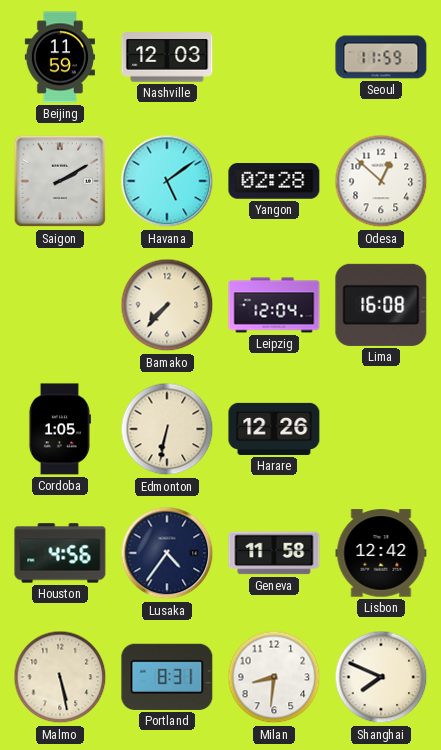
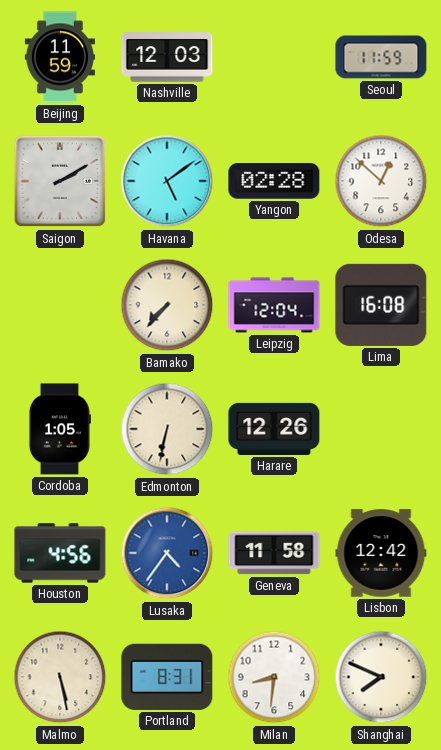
Lusaka dial: navy -> blue
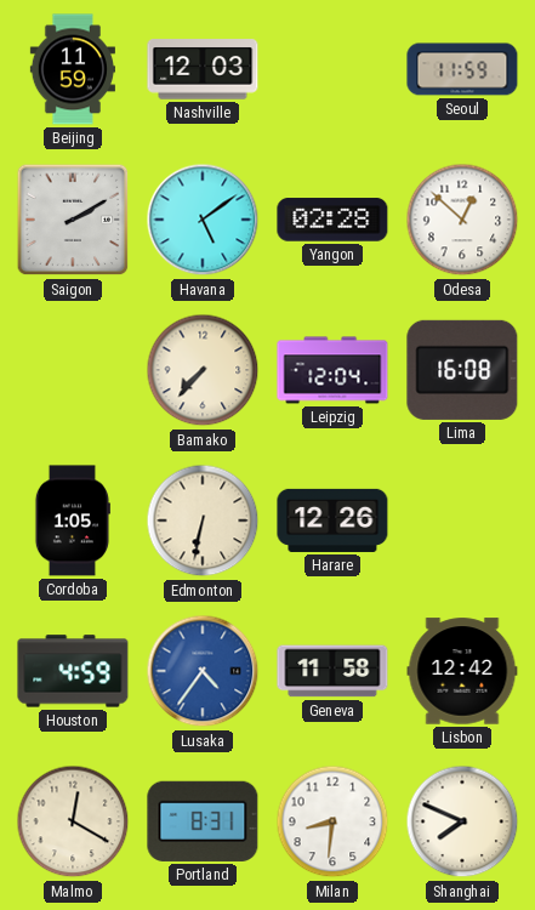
Houston: 4:56 -> 4:59
Malmo: 5:28 -> 12:20
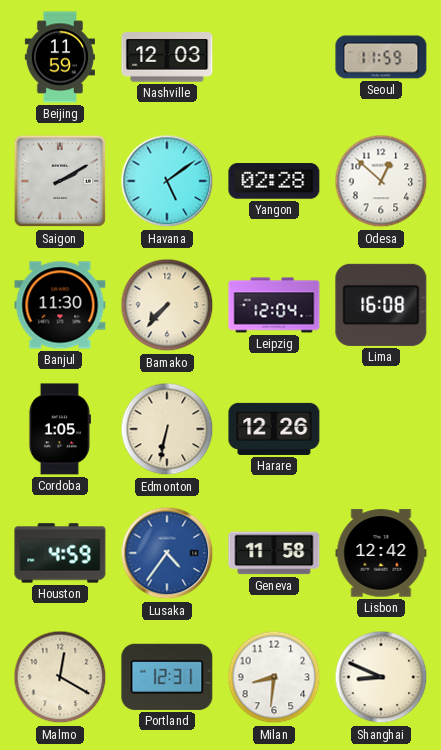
Banjul: none -> 11:30
Portland: 8:31 -> 12:31
Shanghai: 7:49 -> 8:49
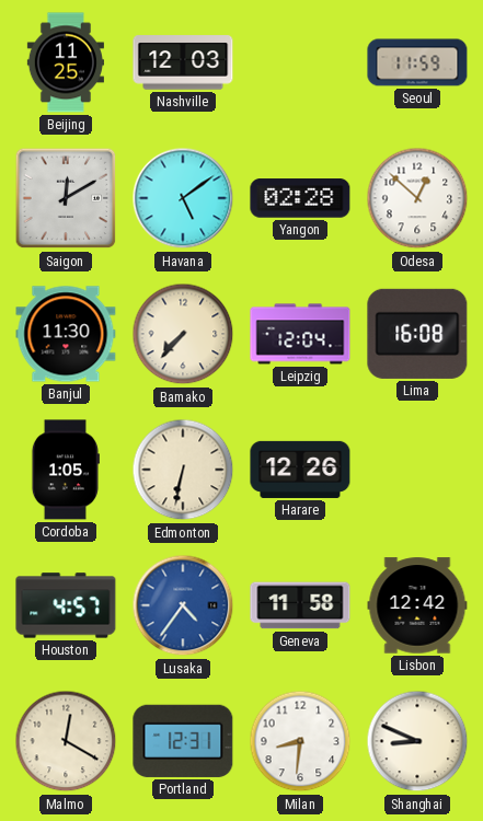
Beijing: 11:59 -> 11:25
Saigon: 2:10 -> 12:10
Houston: 4:59 -> 4:57
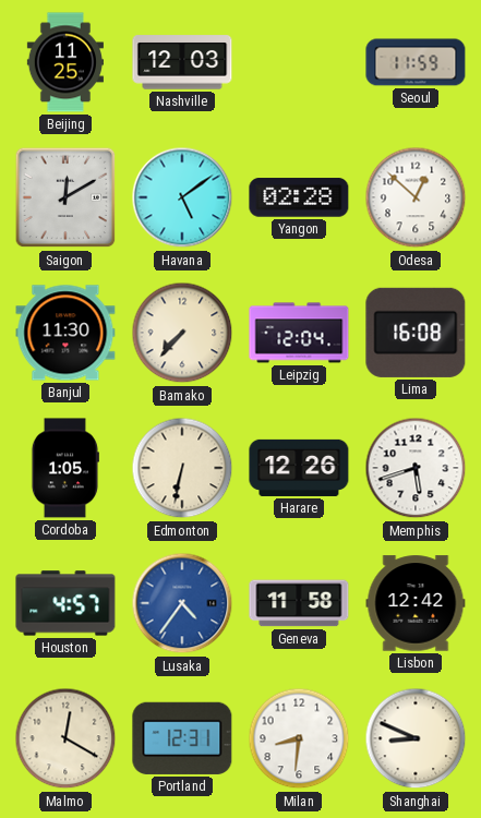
Memphis: none -> 5:42
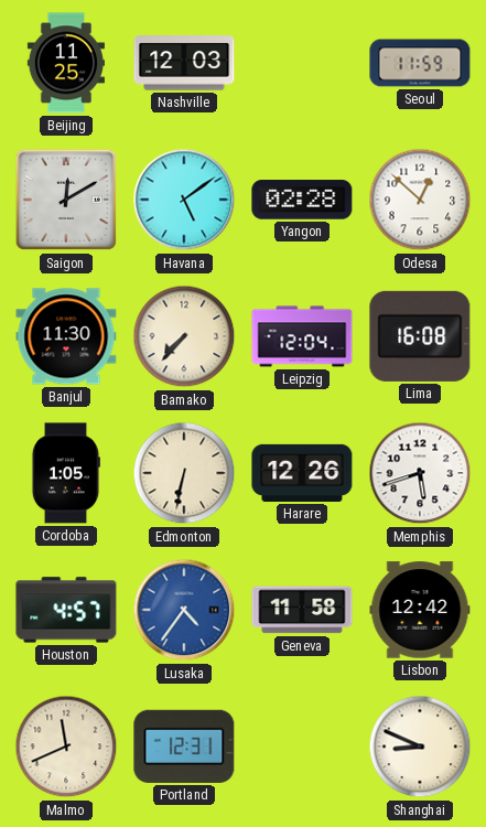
Malmo: 12:20 -> 11:41
Milan: 8:31 -> none
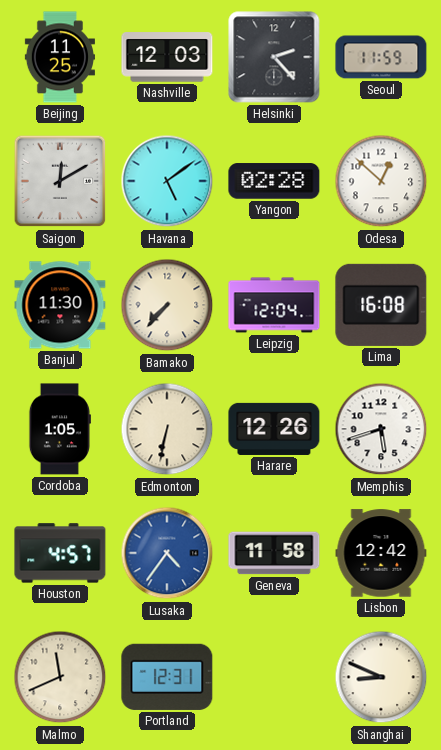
Helsinki: none -> 2:23
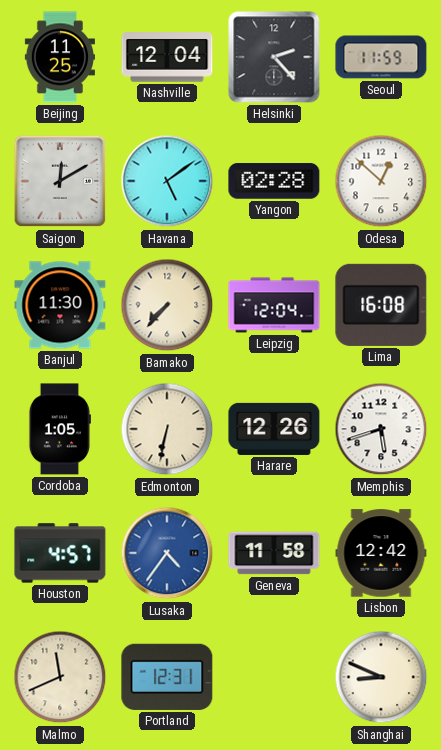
Nashville: 12:03 -> 12:04
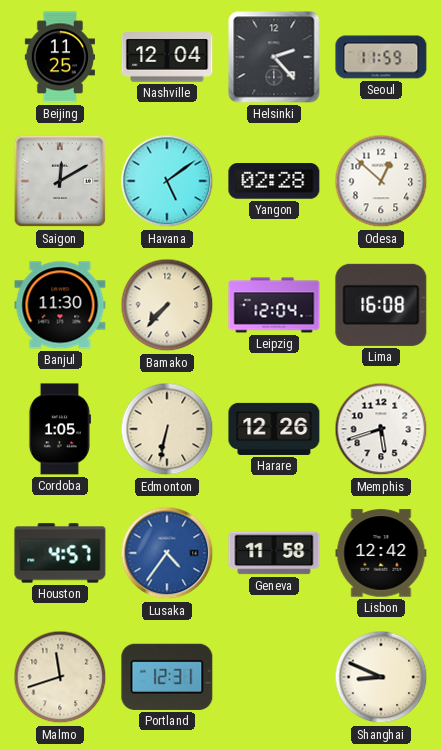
Malmo: 11:41 -> 11:42
